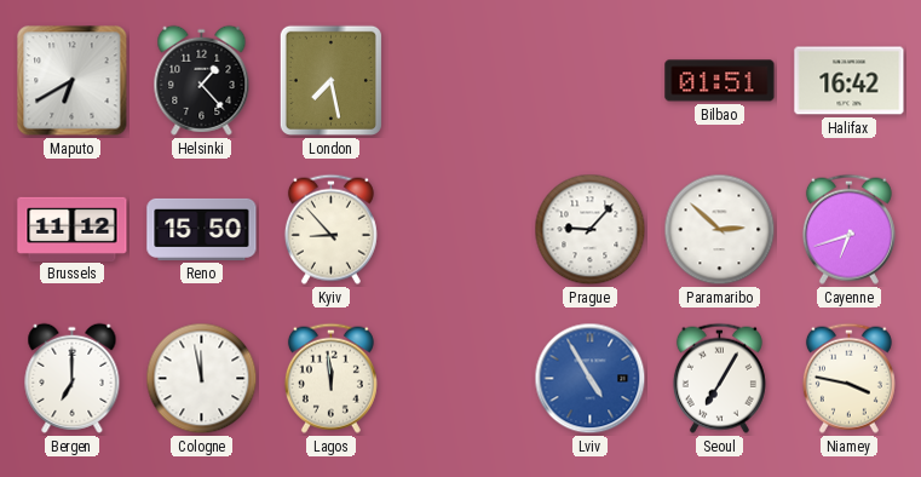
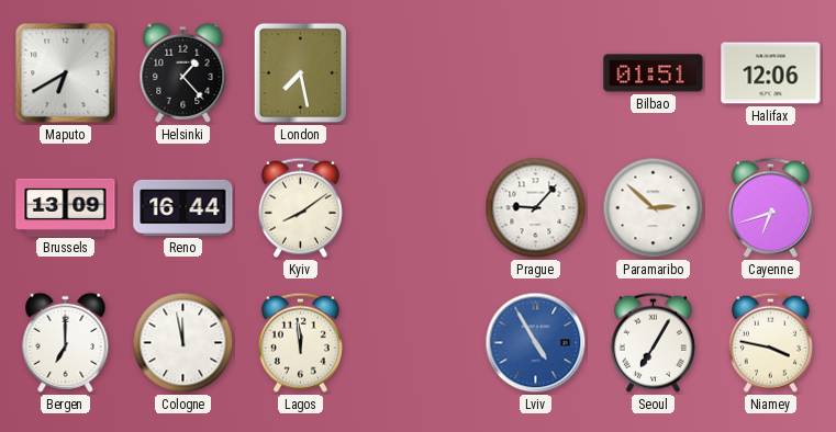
Halifax: 16:42 -> 12:06
Brussels: 11:12 -> 13:09
Reno: 15:50 -> 16:44
Kyiv: 8:53 -> 8:09
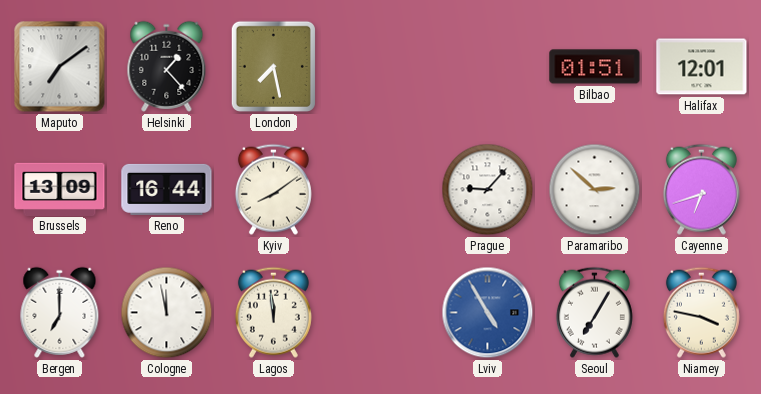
Maputo: 6:40 -> 7:09
Halifax: 12:06 -> 12:01
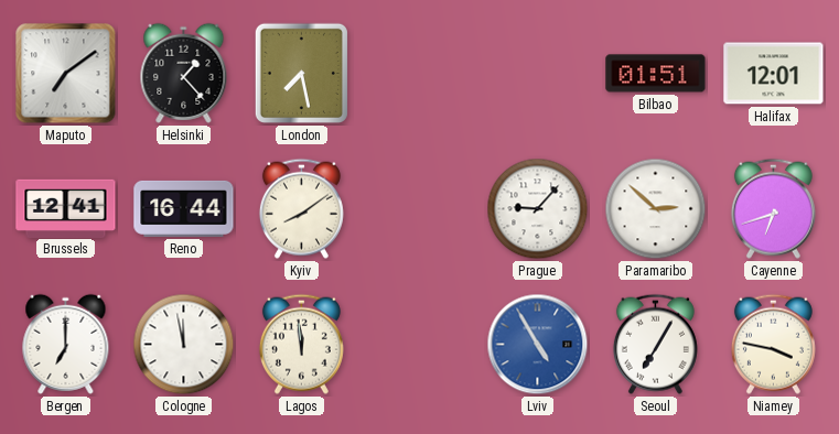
Brussels: 13:09 -> 12:41
